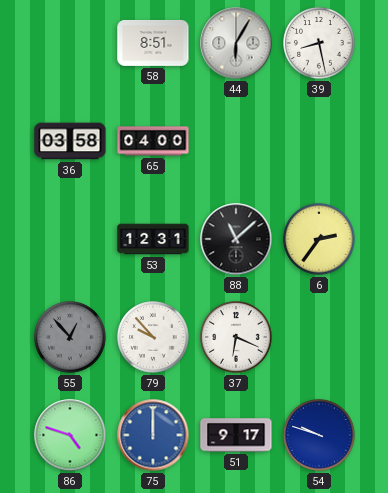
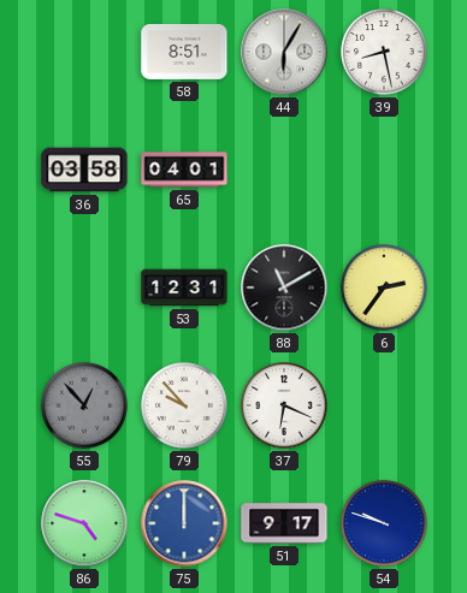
65: 04:00 -> 04:01
88: 11:08 -> 11:10
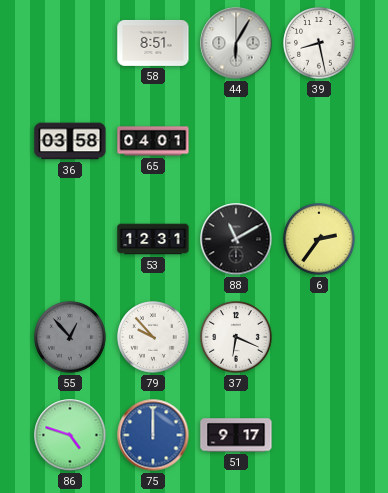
54: 9:48 -> none
